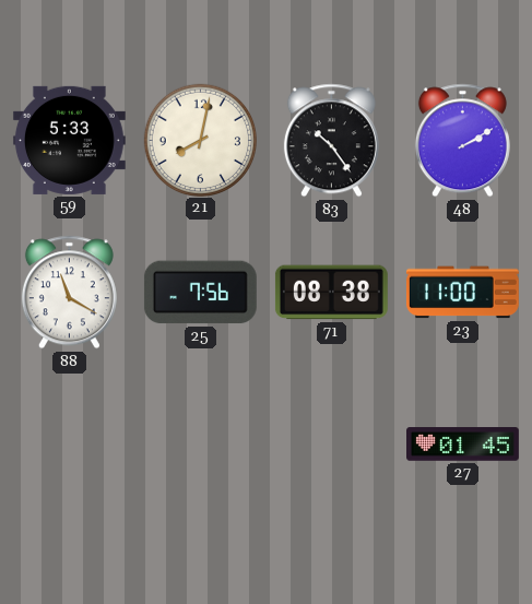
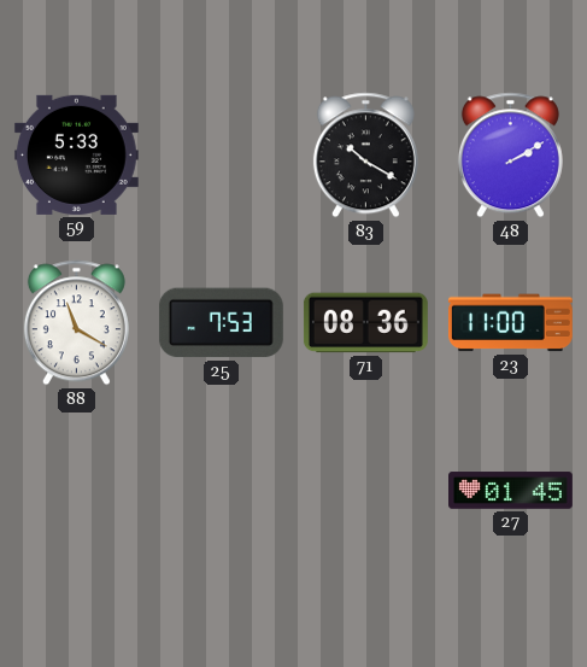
21: 8:02 -> none
83: 10:24 -> 10:20
25: 7:56 -> 7:53
71: 08:38 -> 08:36
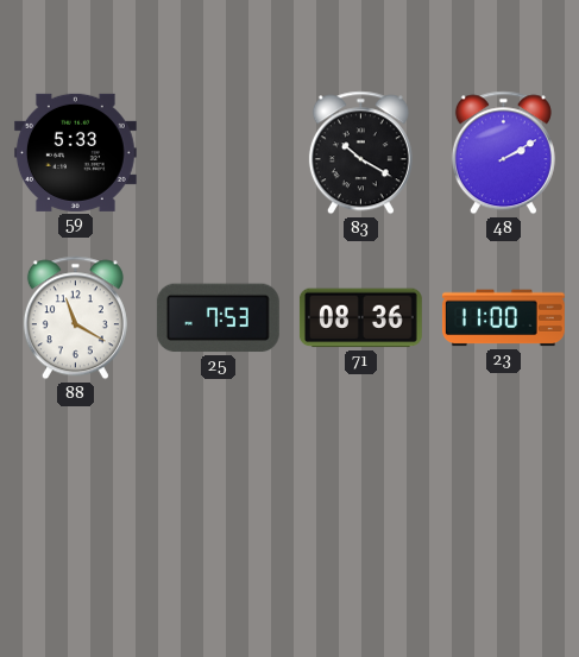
27: 01:45 -> none
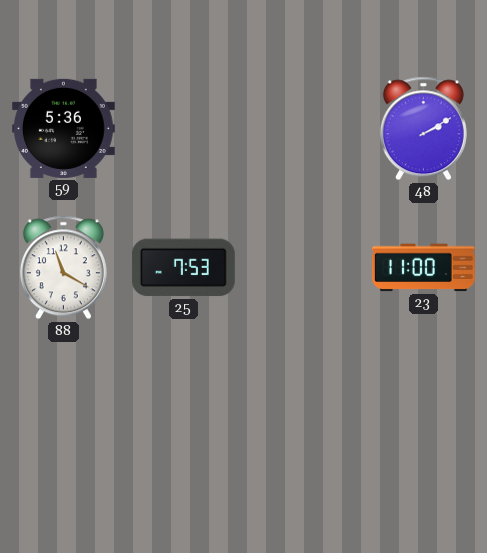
59: 5:33 -> 5:36
83: 10:20 -> none
71: 08:36 -> none
